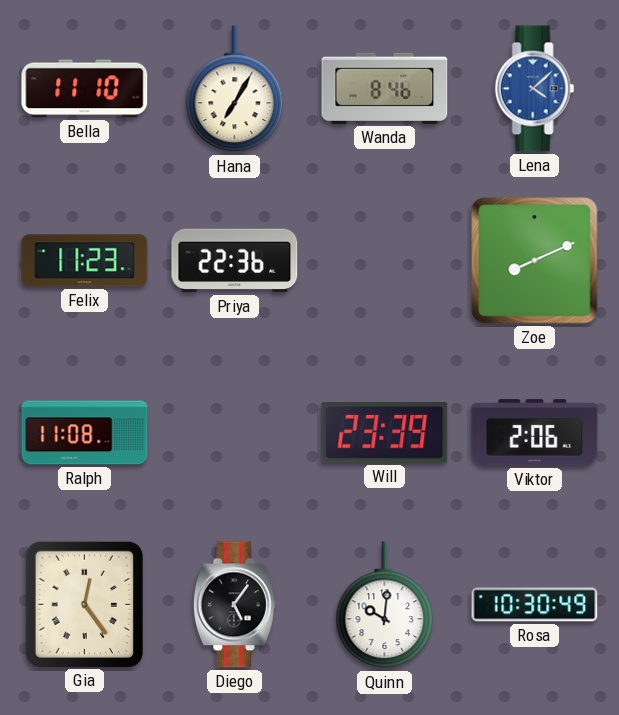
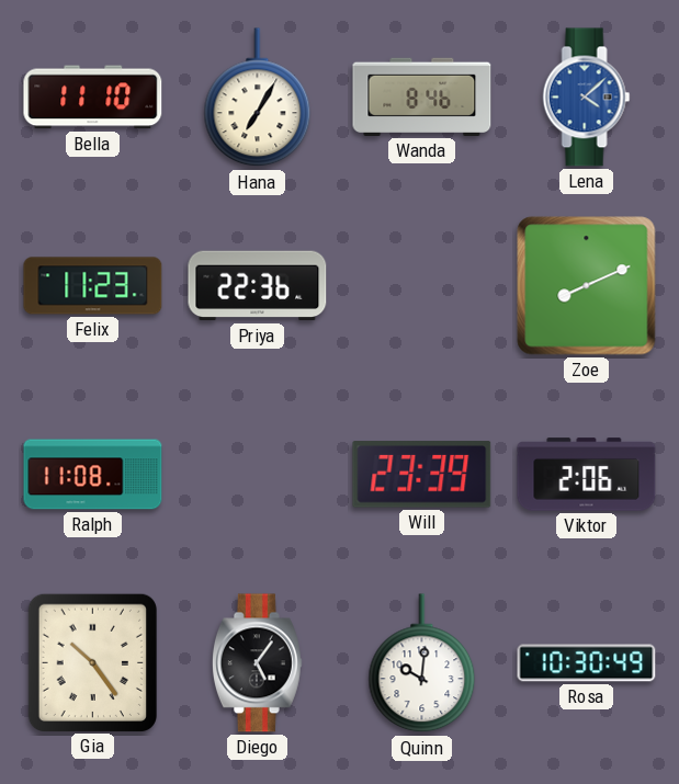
Gia: 12:24 -> 10:24
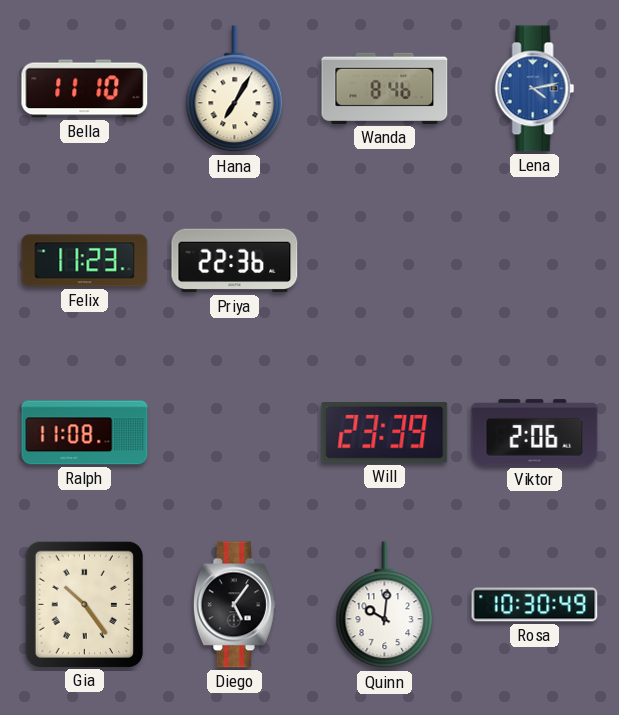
Lena: 4:08 -> 4:13
Zoe: 8:11 -> none
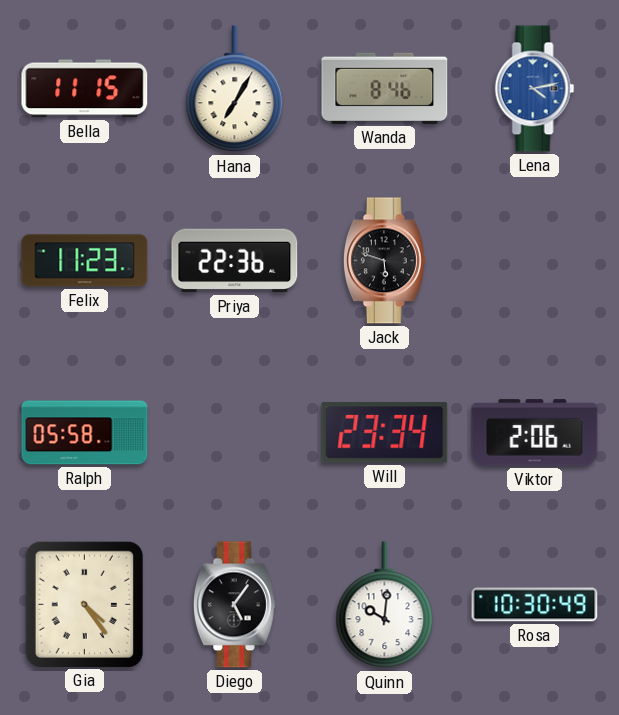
Bella: 11:10 -> 11:15
Jack: none -> 5:48
Ralph: 11:08 -> 05:58
Will: 23:39 -> 23:34
Gia: 10:24 -> 4:24
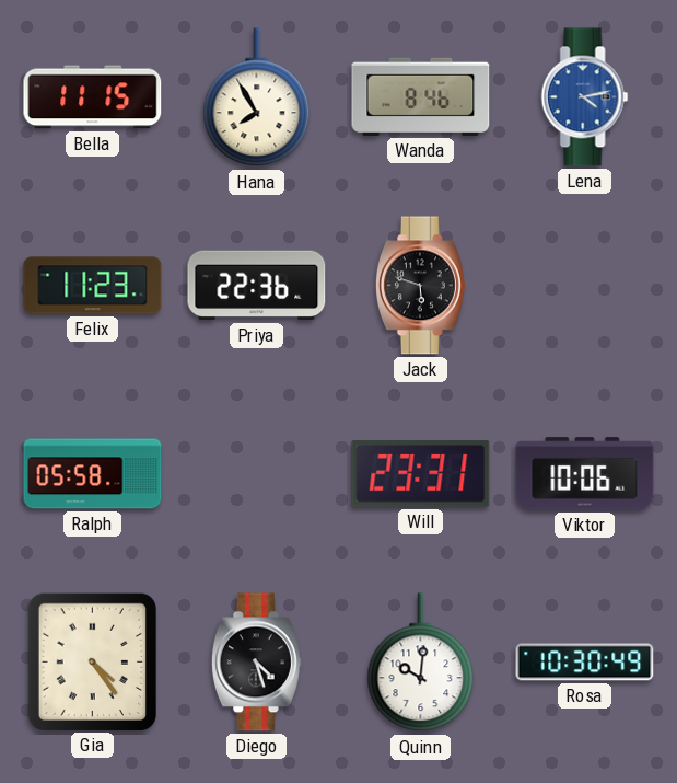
Hana: 7:05 -> 7:55
Will: 23:34 -> 23:31
Viktor: 2:06 -> 10:06
Diego: 5:06 -> 4:27
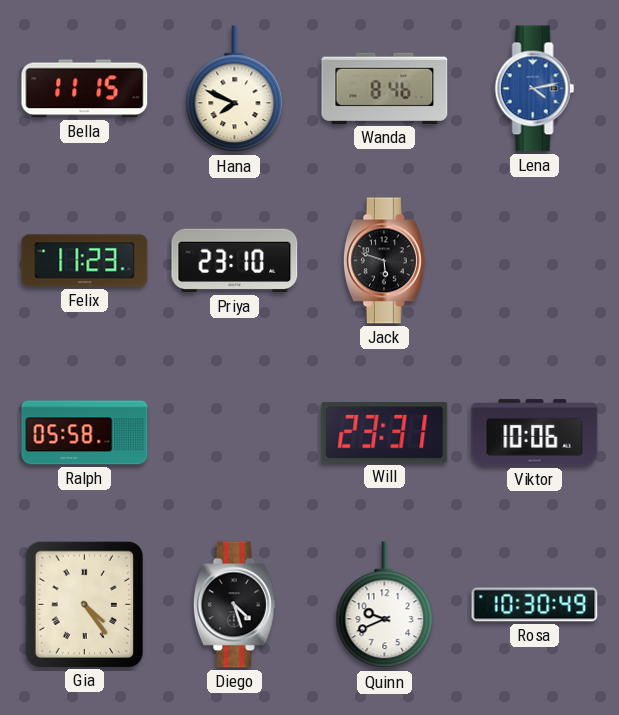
Hana: 7:55 -> 7:49
Priya: 22:36 -> 23:10
Quinn: 10:01 -> 9:41
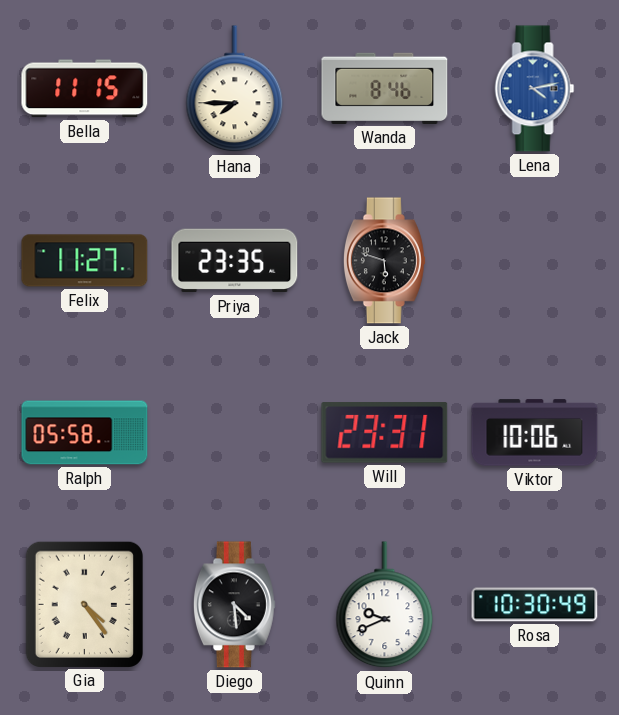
Hana: 7:49 -> 7:45
Felix: 11:23 -> 11:27
Priya: 23:10 -> 23:35
Diego: 4:27 -> 4:29
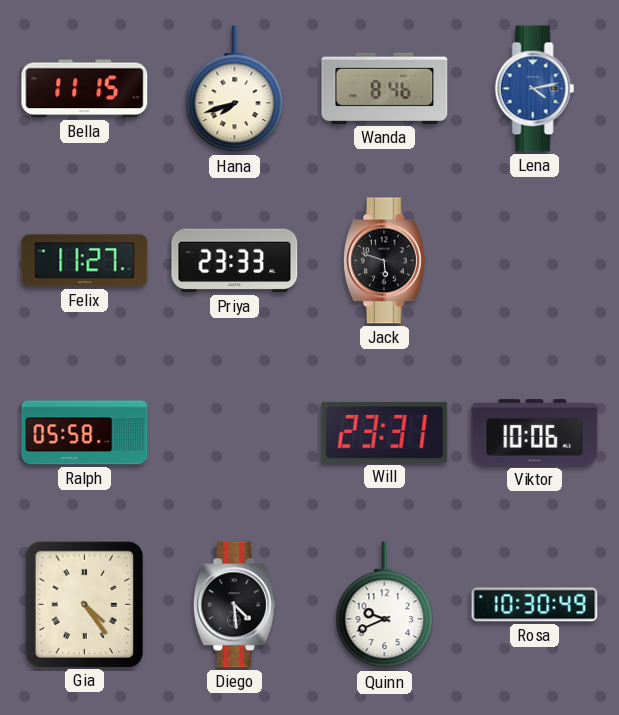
Hana: 7:45 -> 7:42
Priya: 23:35 -> 23:33
